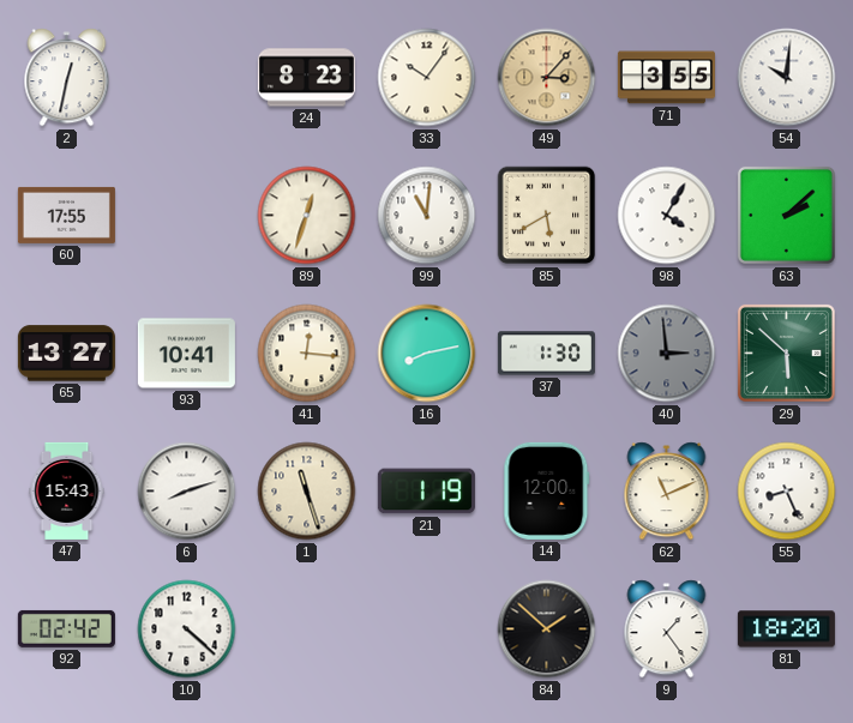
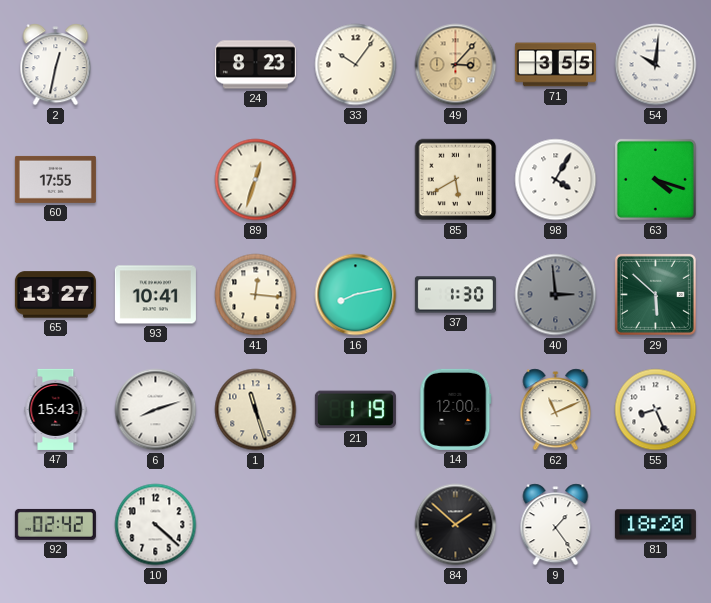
99: 11:01 -> none
63: 2:08 -> 4:18
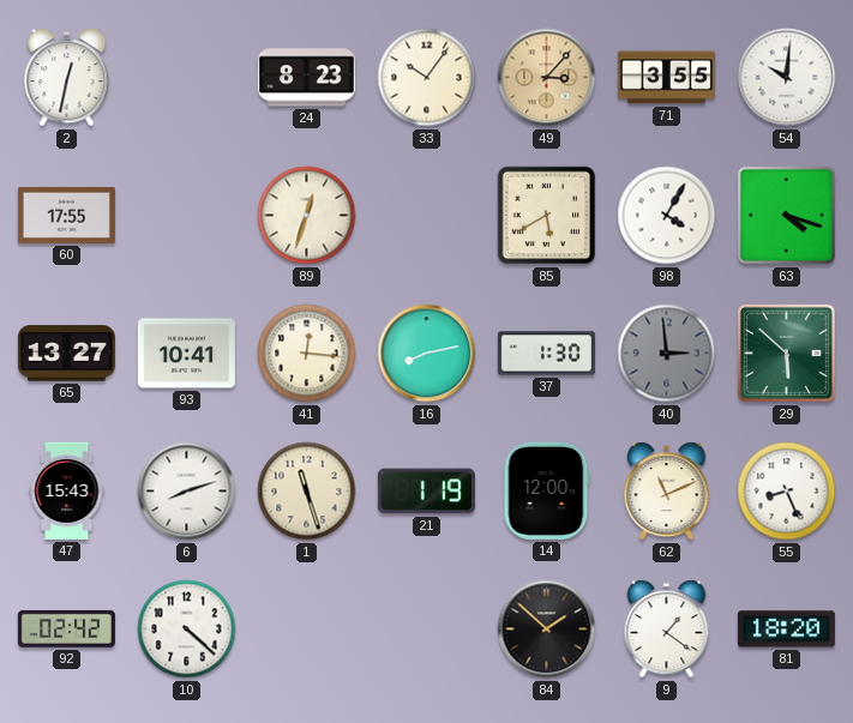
9: 1:24 -> 1:21
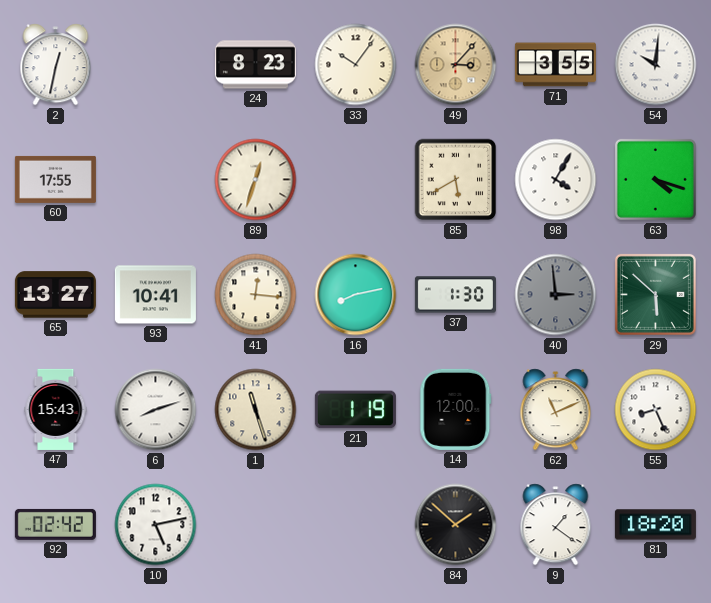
10: 4:22 -> 5:13
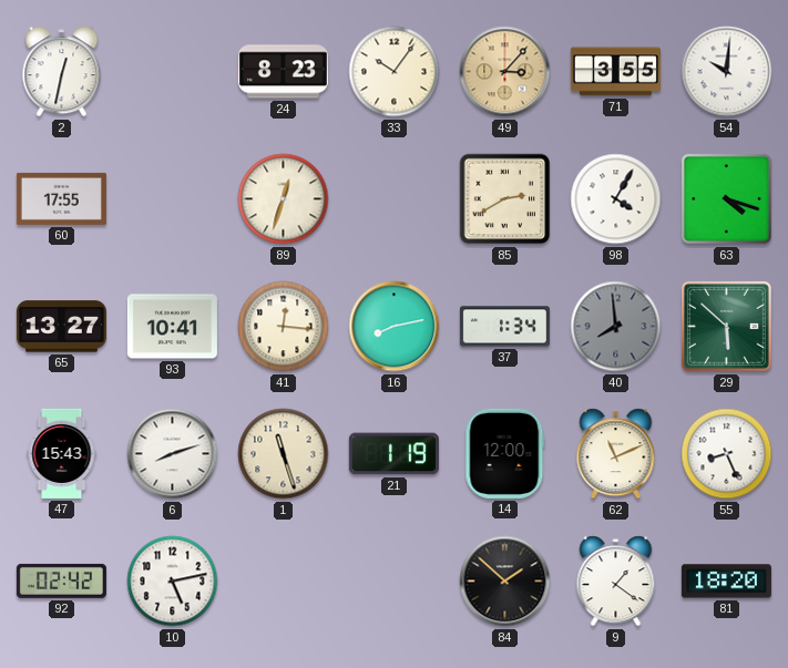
85: 5:40 -> 2:40
37: 1:30 -> 1:34
40: 2:59 -> 7:59
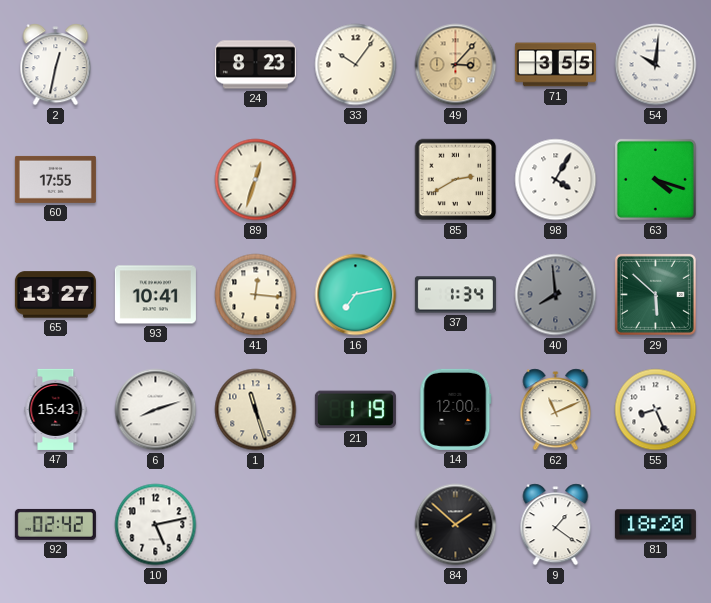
16: 8:13 -> 7:13
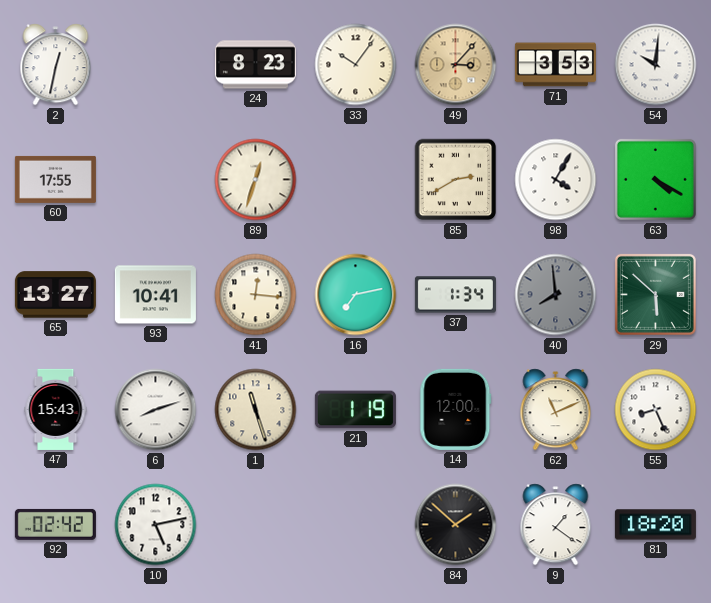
71: 3:55 -> 3:53
63: 4:18 -> 4:20
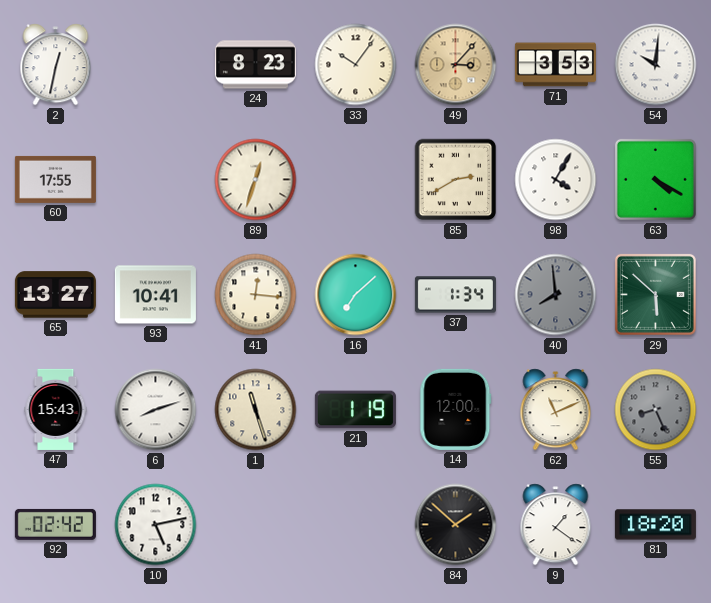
16: 7:13 -> 7:08
55 dial: white -> grey
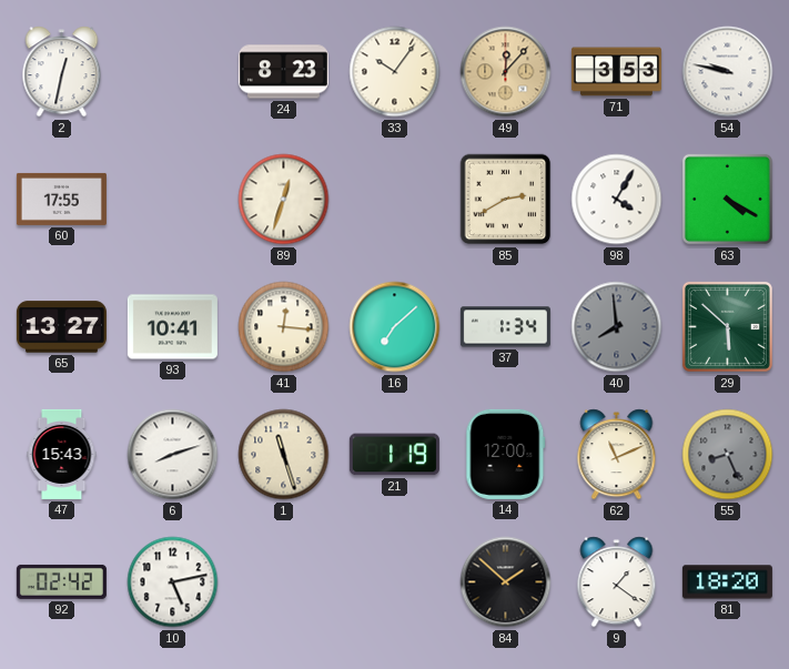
49: 3:07 -> 12:07
54: 10:01 -> 9:47
